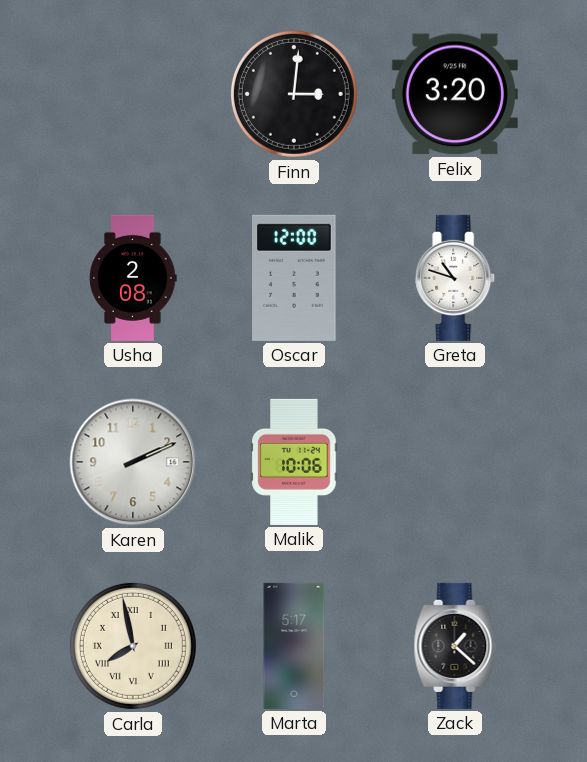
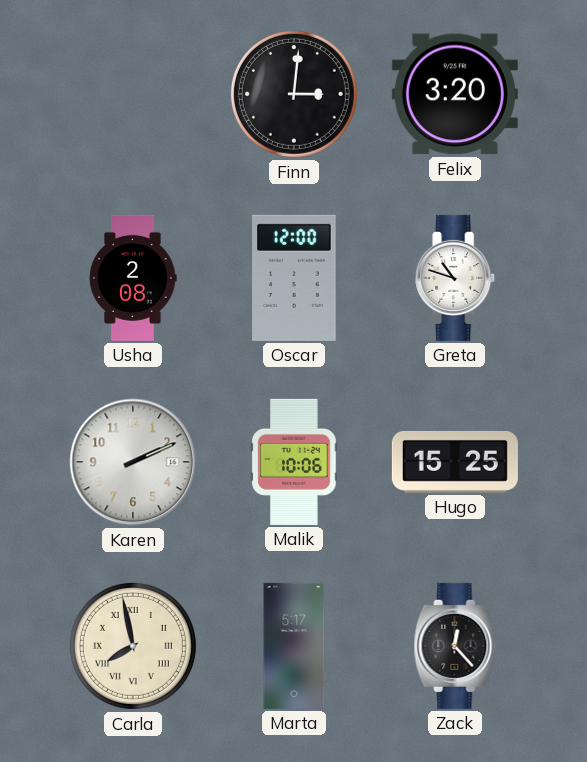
Hugo: none -> 15:25
Zack: 1:22 -> 12:23
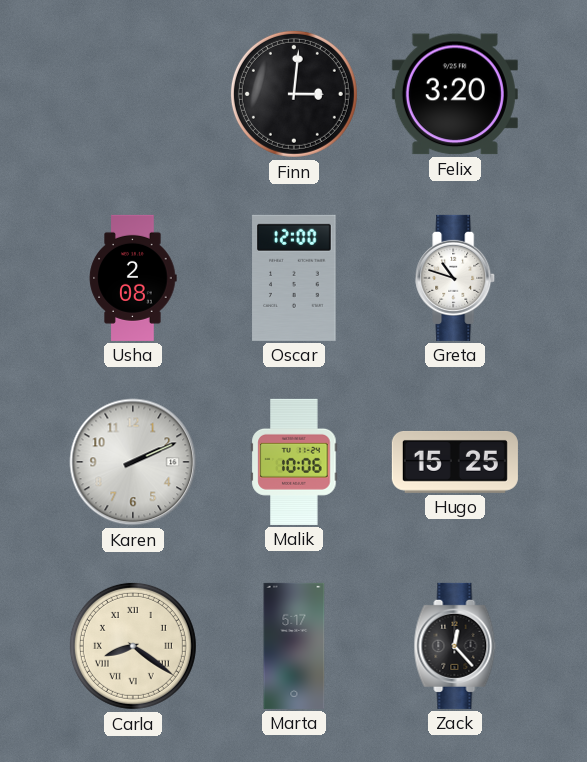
Carla: 7:58 -> 8:21
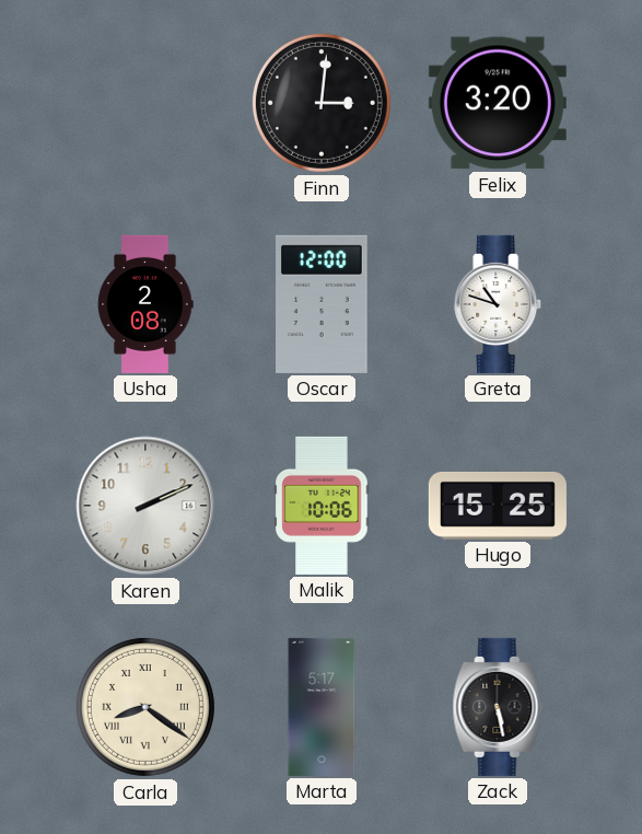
Zack: 12:23 -> 5:28
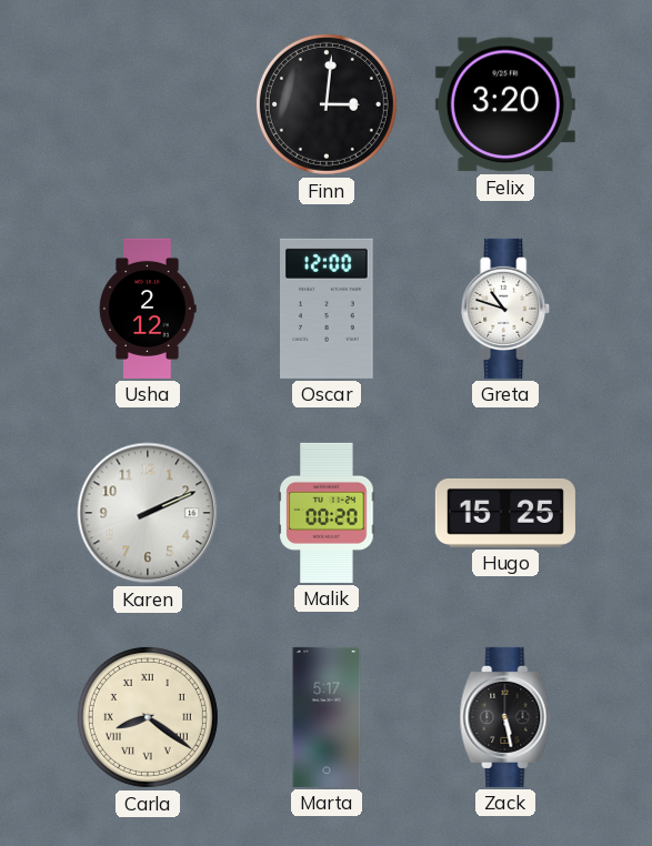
Usha: 2:08 -> 2:12
Malik: 10:06 -> 00:20
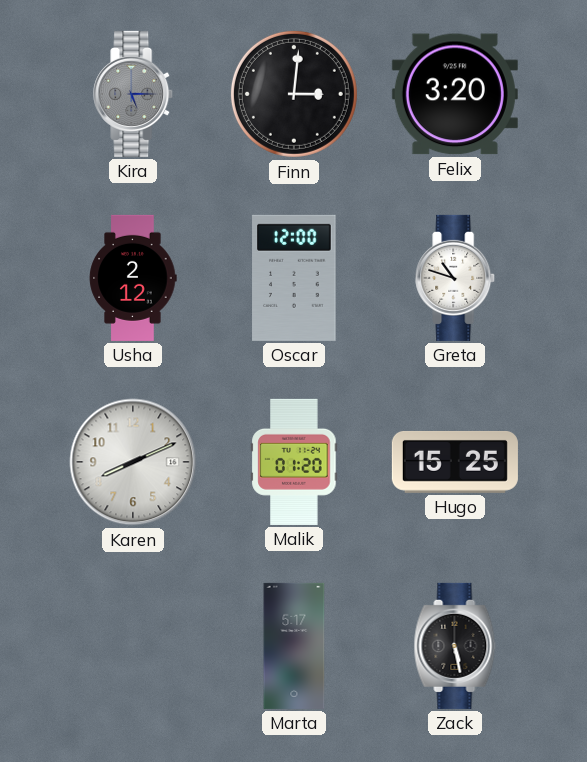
Kira: none -> 5:15
Karen: 2:11 -> 8:11
Malik: 00:20 -> 01:20
Carla: 8:21 -> none
